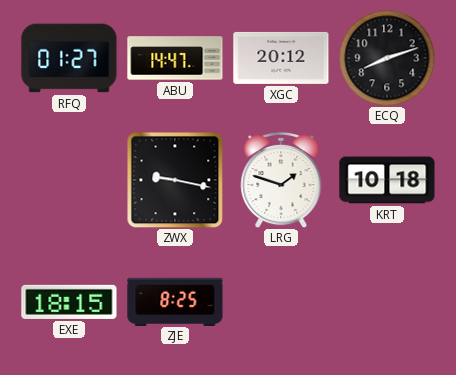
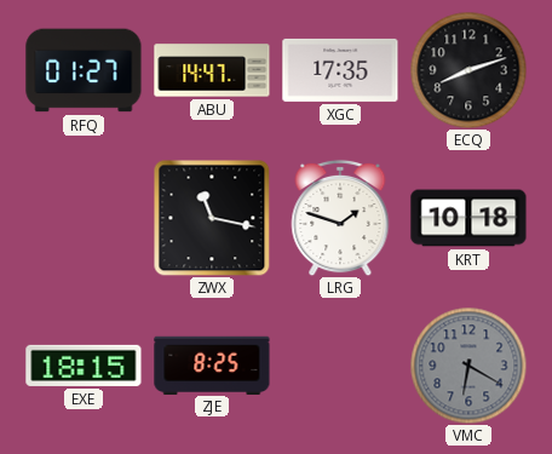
XGC: 20:12 -> 17:35
ZWX: 9:17 -> 11:17
VMC: none -> 6:20
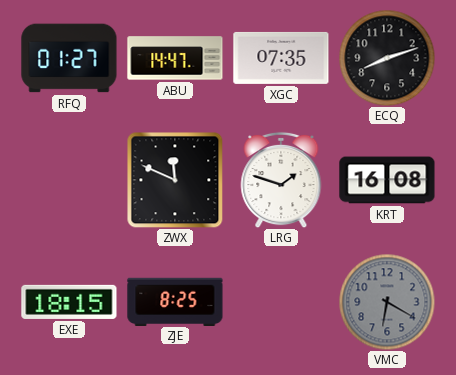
XGC: 17:35 -> 07:35
ZWX: 11:17 -> 11:49
KRT: 10:18 -> 16:08
